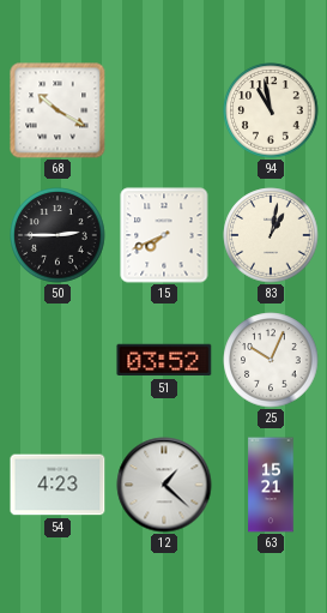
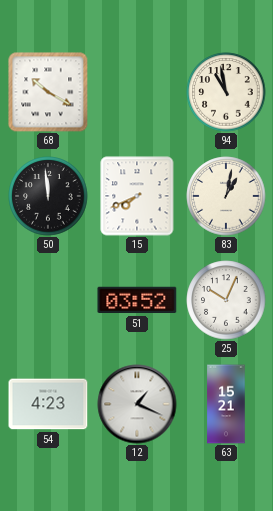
50: 2:45 -> 11:59
12: 1:22 -> 1:19
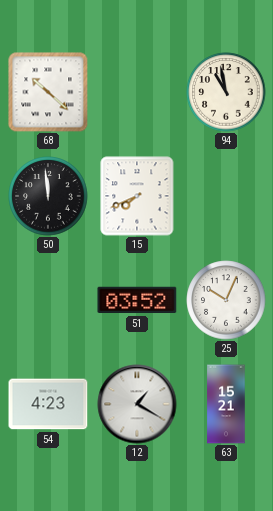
68: 10:20 -> 10:22
83: 1:02 -> none
12: 1:19 -> 1:20
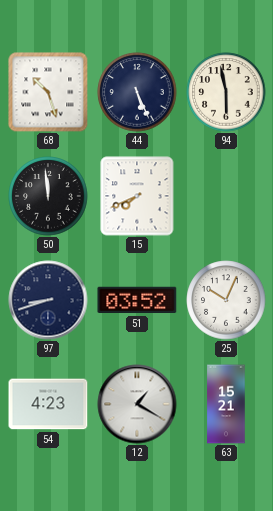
68: 10:22 -> 10:27
44: none -> 5:26
94: 10:58 -> 5:58
97: none -> 8:42
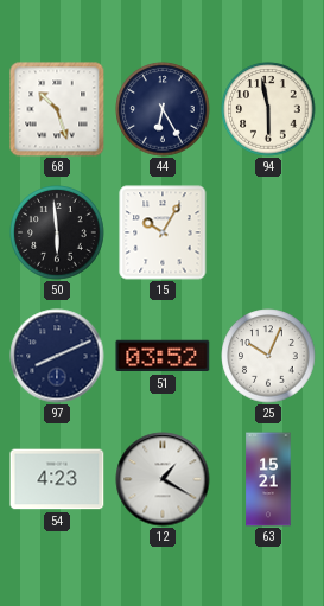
44: 5:26 -> 6:25
50: 11:59 -> 5:59
15: 7:41 -> 10:05
97: 8:42 -> 8:11
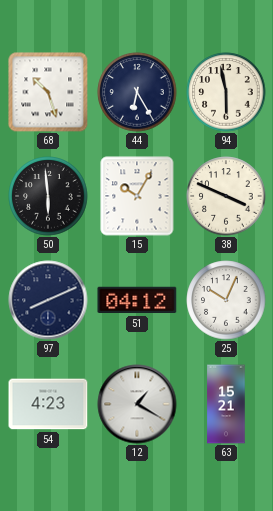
38: none -> 3:49
51: 03:52 -> 04:12
